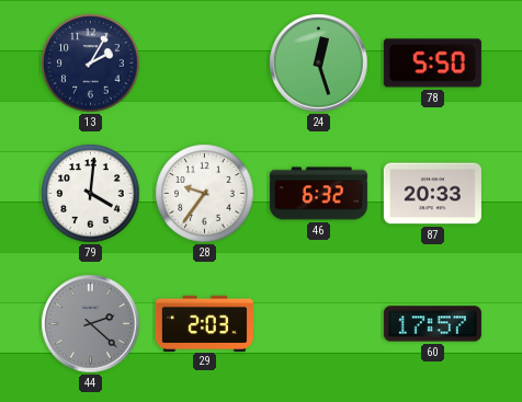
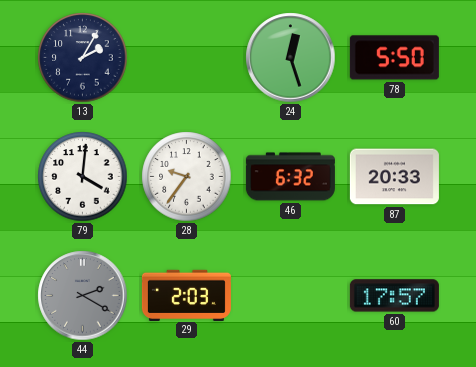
44: 2:22 -> 2:20
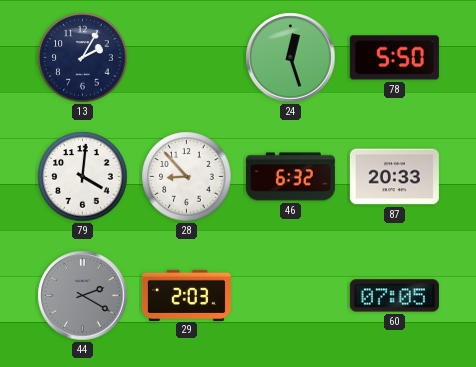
28: 9:36 -> 8:53
60: 17:57 -> 07:05
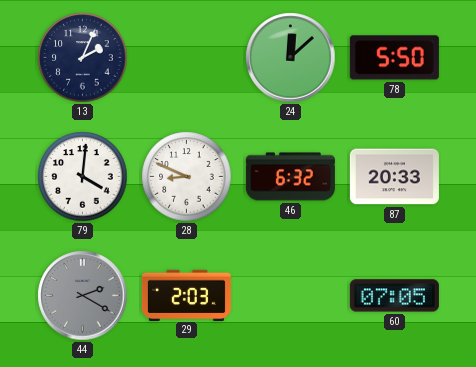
13: 2:05 -> 2:04
24: 12:27 -> 12:08
28: 8:53 -> 8:49
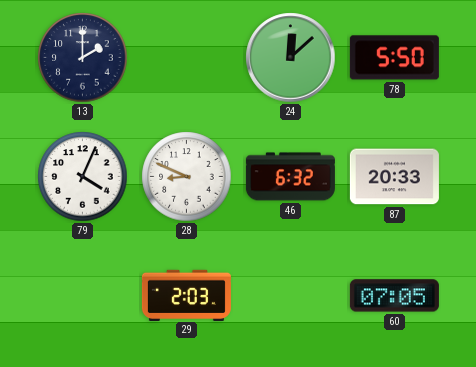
13: 2:04 -> 2:00
79: 4:01 -> 4:04
44: 2:20 -> none
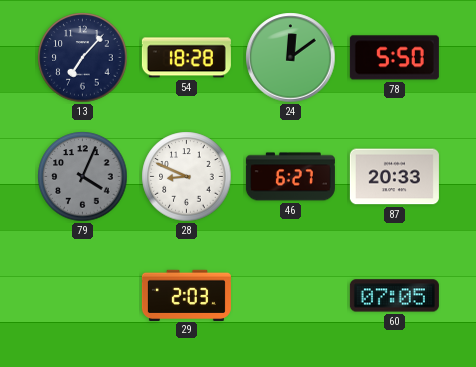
13: 2:00 -> 7:07
54: none -> 18:28
24: 12:08 -> 12:09
79 dial: white -> grey
46: 6:32 -> 6:27
